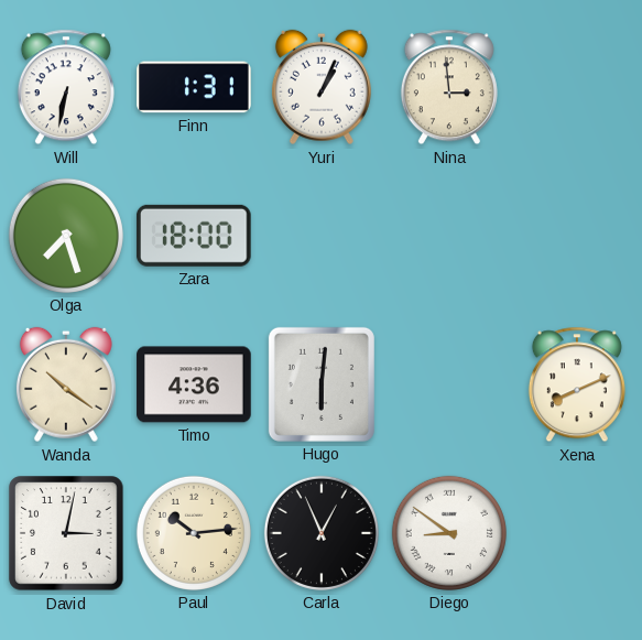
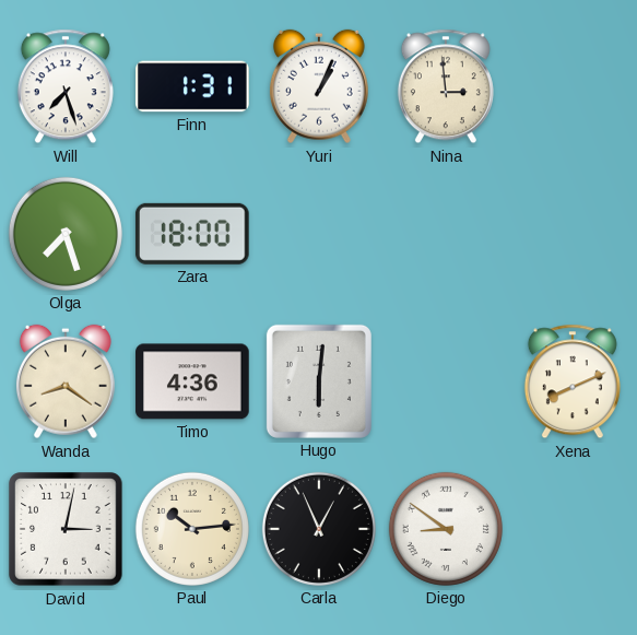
Will: 6:32 -> 7:27
Wanda: 10:21 -> 8:21
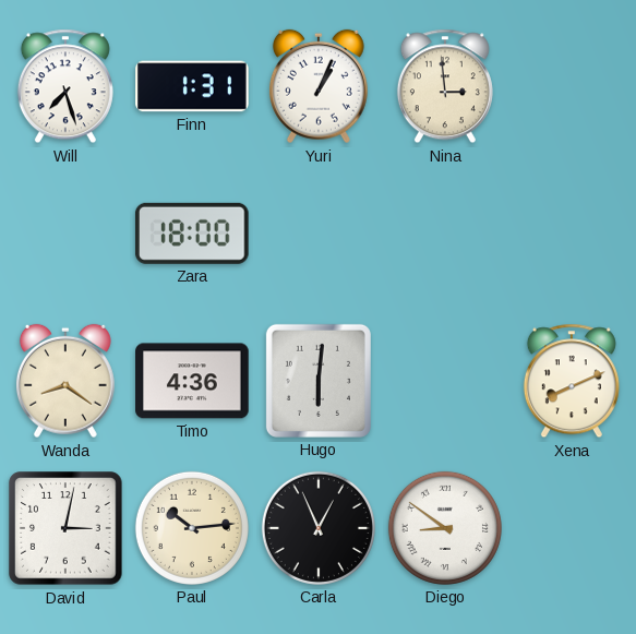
Olga: 7:27 -> none
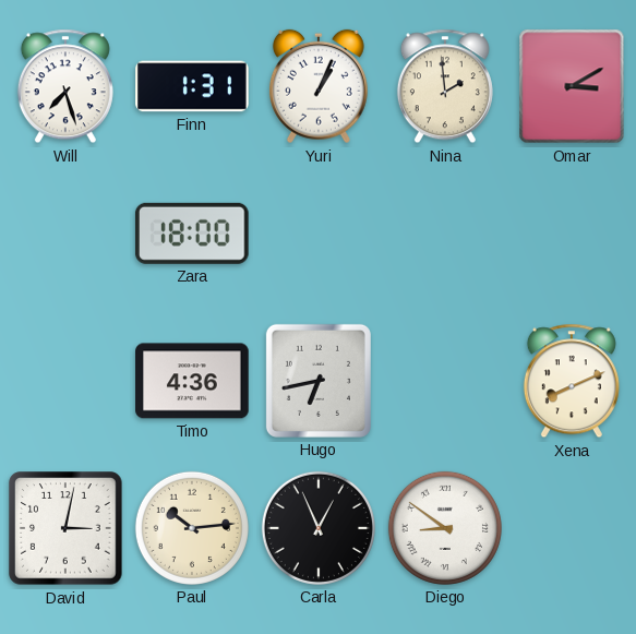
Nina: 2:59 -> 1:59
Omar: none -> 3:10
Wanda: 8:21 -> none
Hugo: 6:01 -> 6:43
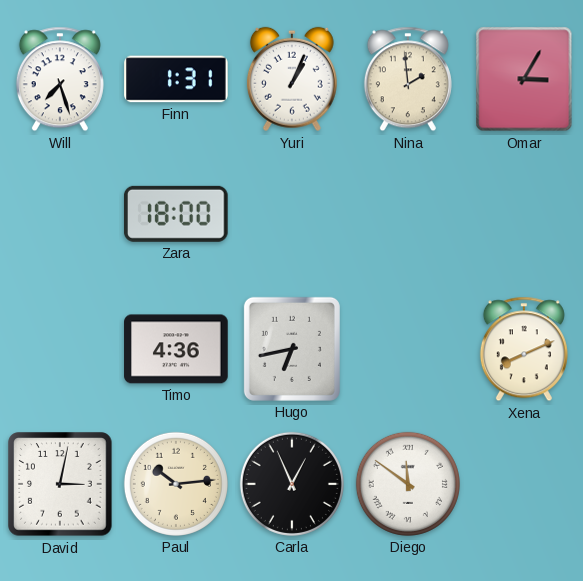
Omar: 3:10 -> 3:05
Diego: 8:51 -> 11:51
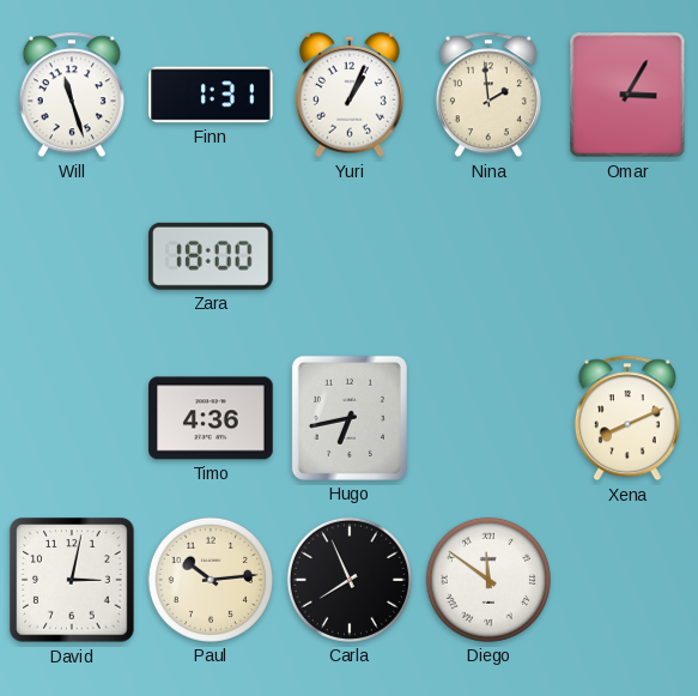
Will: 7:27 -> 11:27
Carla: 12:56 -> 7:56
